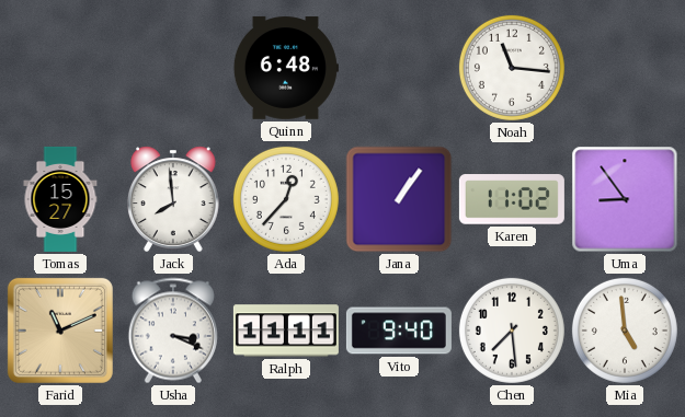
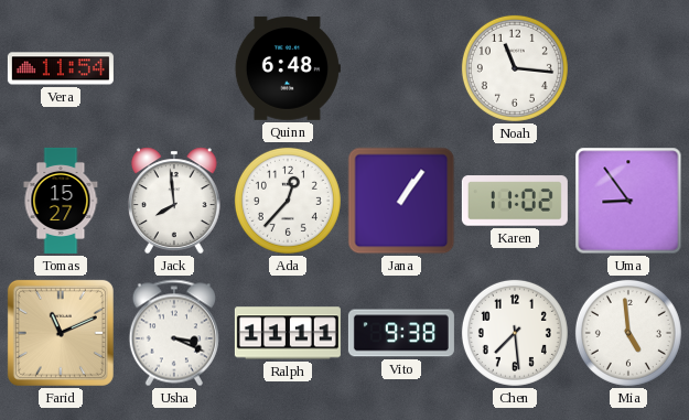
Vera: none -> 11:54
Vito: 9:40 -> 9:38
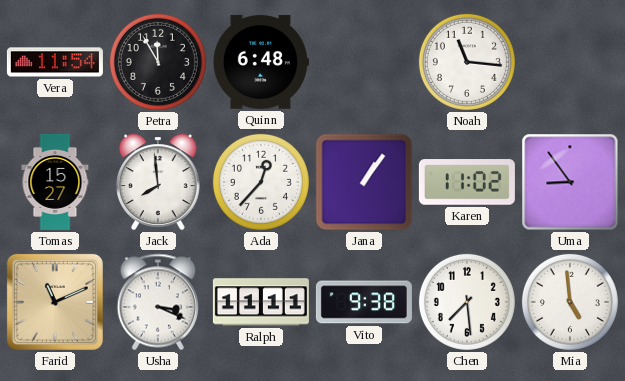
Petra: none -> 11:55
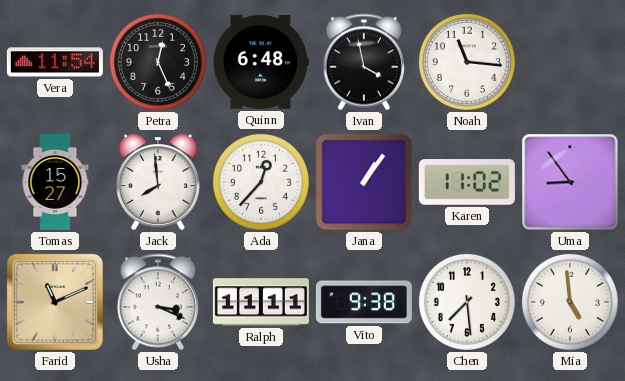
Petra: 11:55 -> 12:26
Ivan: none -> 3:58
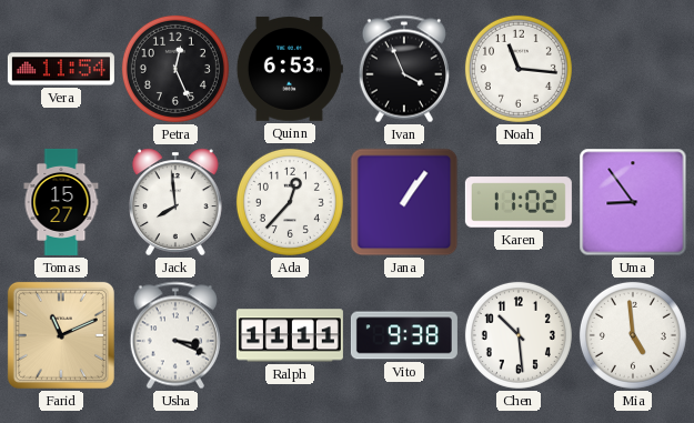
Quinn: 6:48 -> 6:53
Ivan: 3:58 -> 3:56
Chen: 7:29 -> 10:29
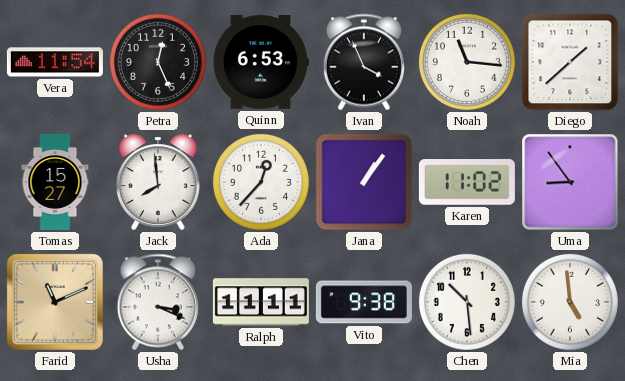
Diego: none -> 1:38
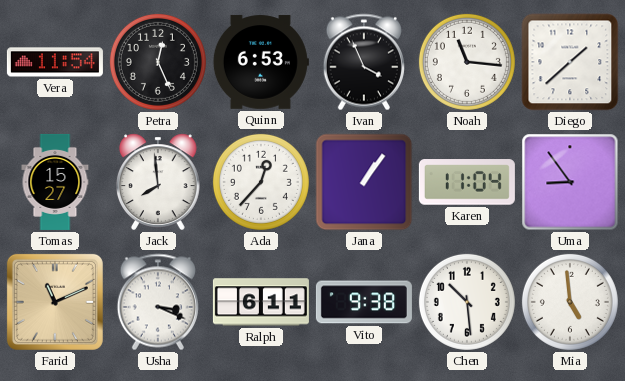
Karen: 11:02 -> 11:04
Ralph: 11:11 -> 6:11
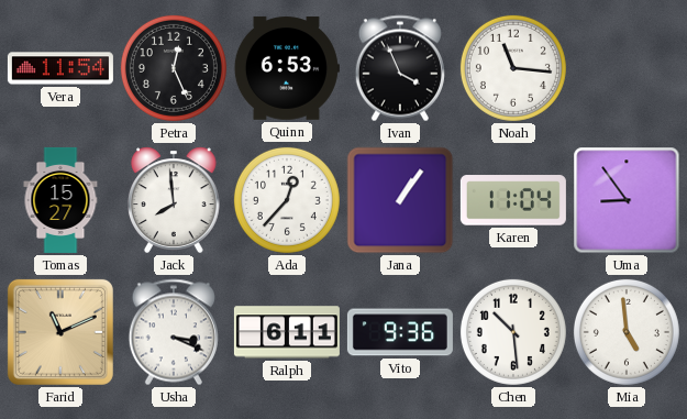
Diego: 1:38 -> none
Vito: 9:38 -> 9:36
